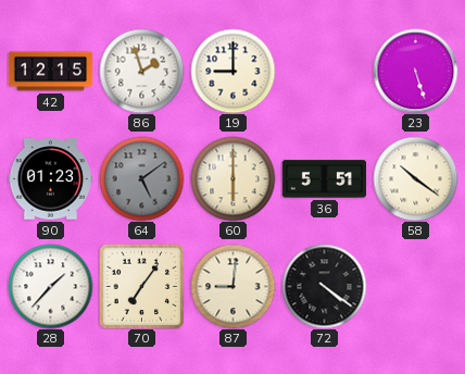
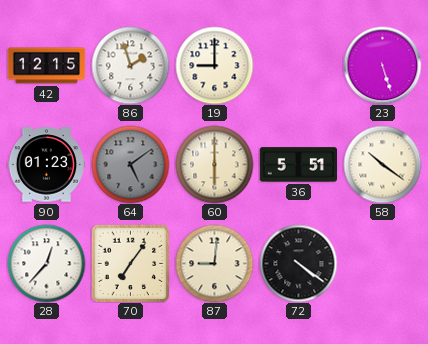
28: 1:37 -> 12:37
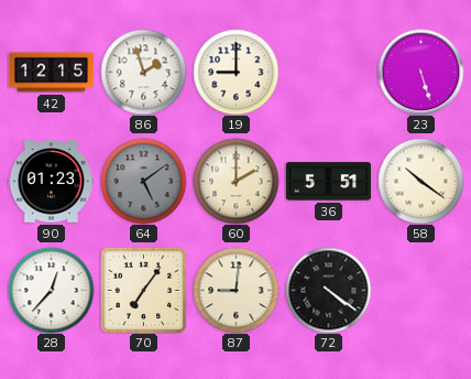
60: 6:00 -> 2:00
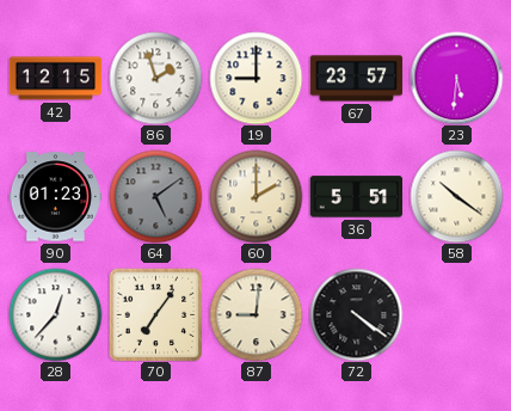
67: none -> 23:57
23: 5:27 -> 5:31
